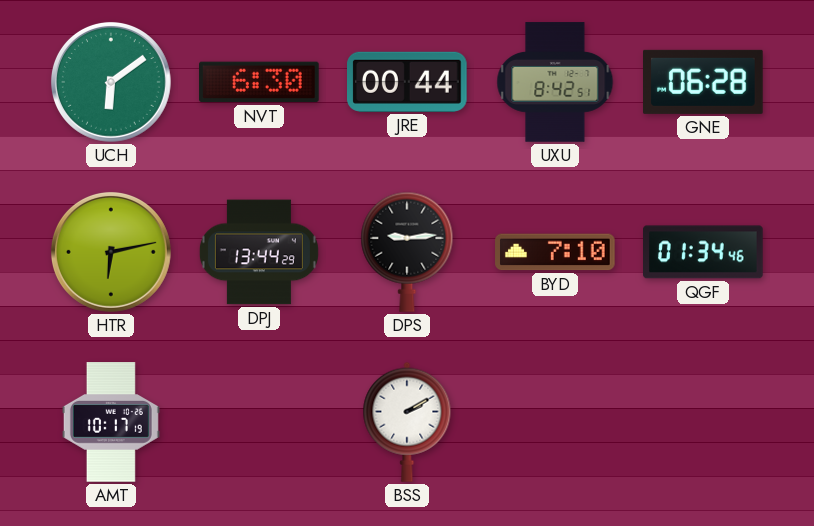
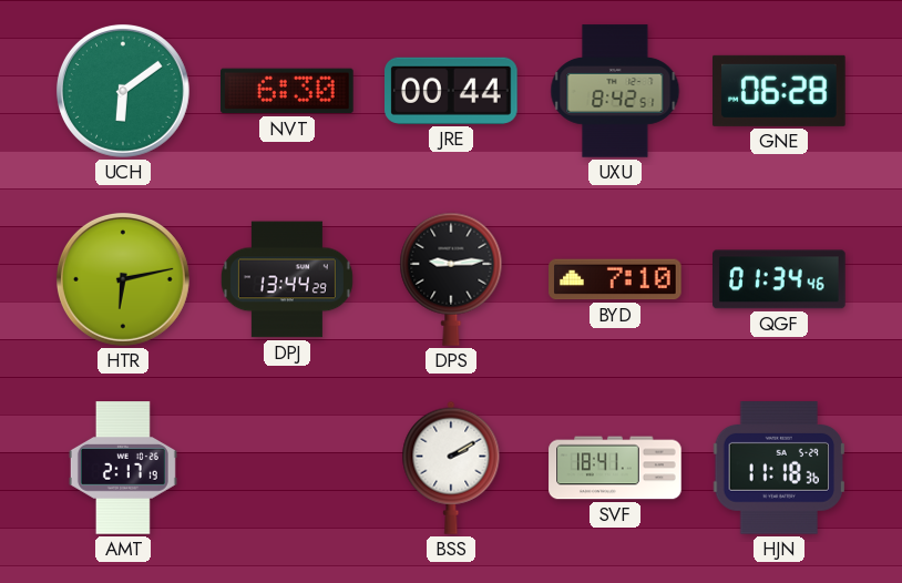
AMT: 10:17 -> 2:17
SVF: none -> 18:41
HJN: none -> 11:18
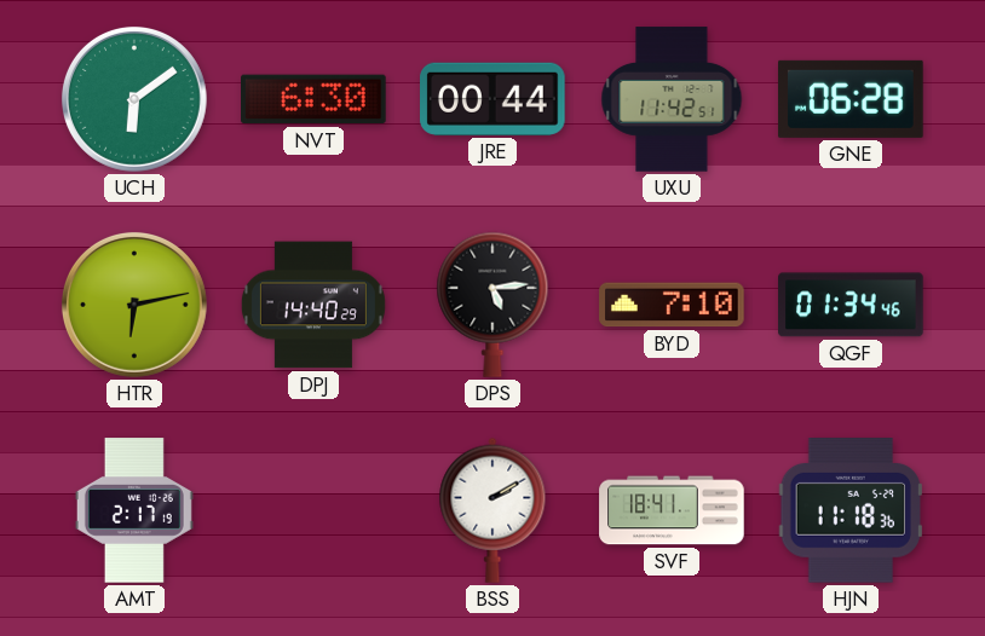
UXU: 8:42 -> 11:42
DPJ: 13:44 -> 14:40
DPS: 9:14 -> 5:14
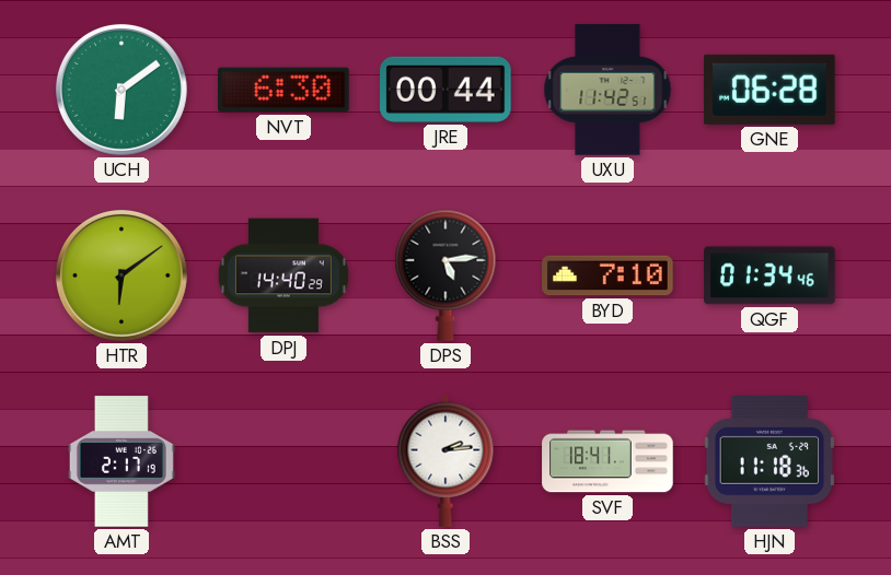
HTR: 6:13 -> 6:09
BSS: 2:10 -> 2:14
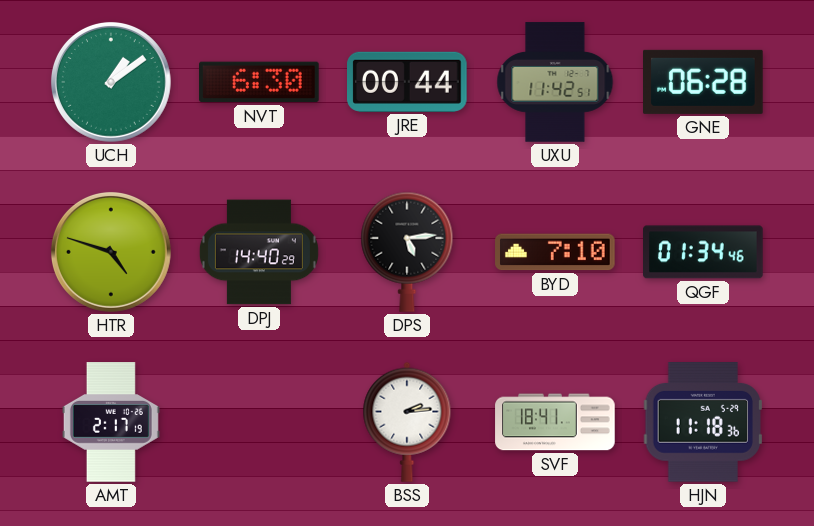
UCH: 6:09 -> 1:09
HTR: 6:09 -> 4:48
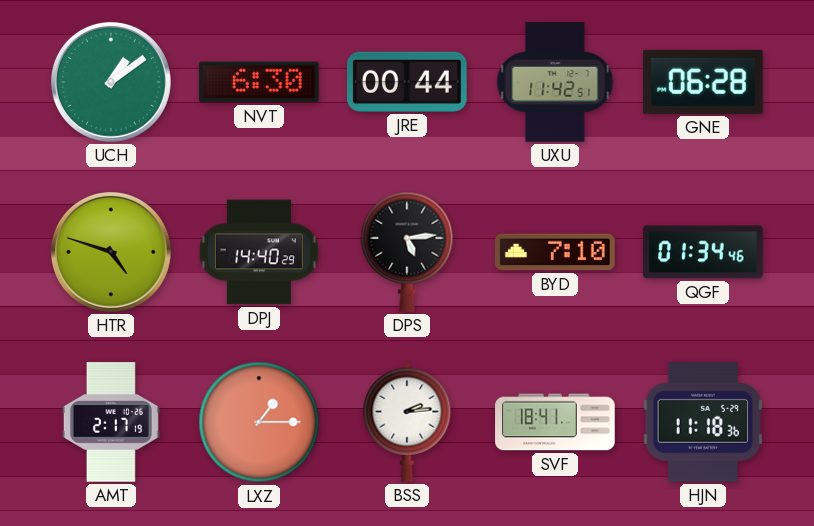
LXZ: none -> 1:15
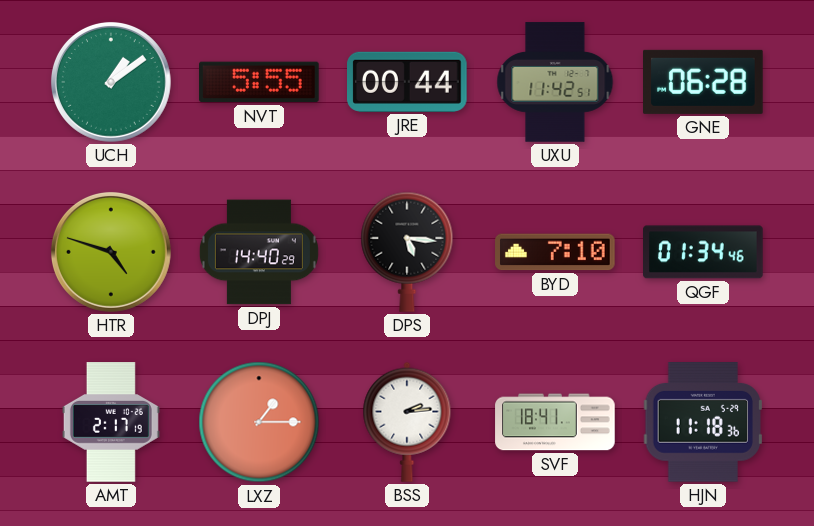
NVT: 6:30 -> 5:55
DPS: 5:14 -> 5:16
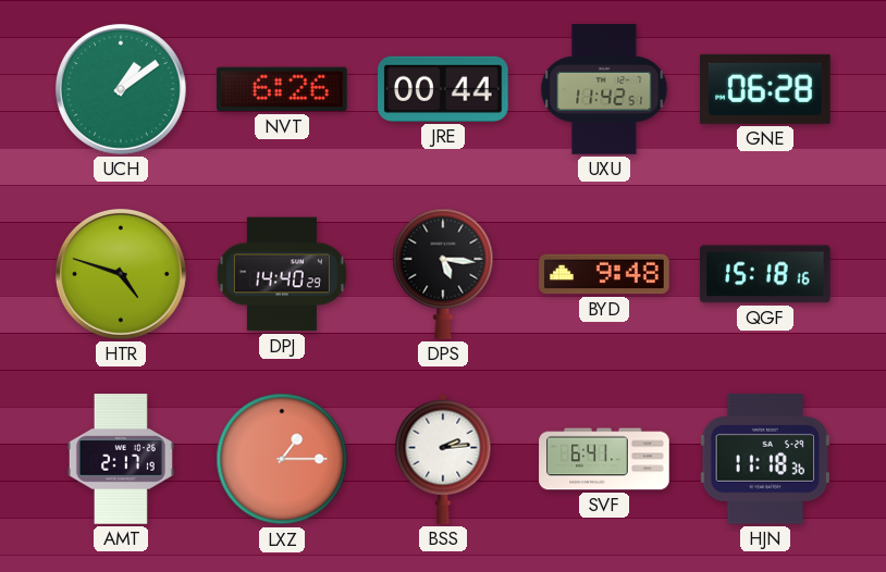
NVT: 5:55 -> 6:26
BYD: 7:10 -> 9:48
QGF: 01:34 -> 15:18
SVF: 18:41 -> 6:41
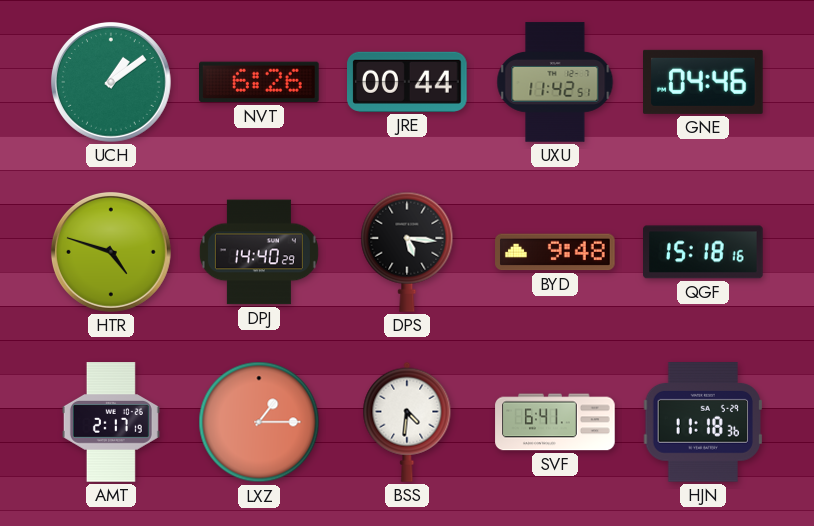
GNE: 06:28 -> 04:46
BSS: 2:14 -> 4:31
